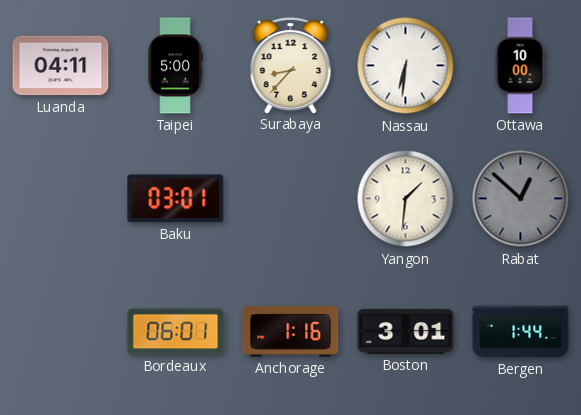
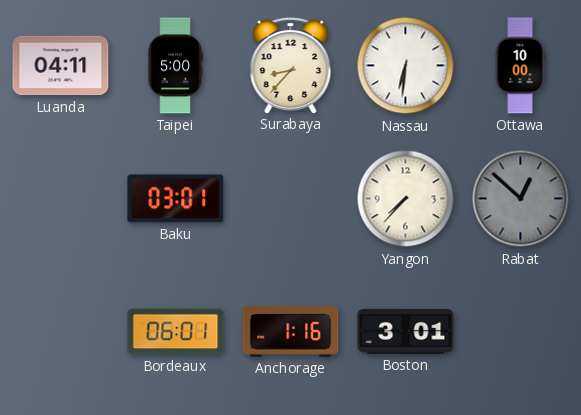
Yangon: 1:31 -> 7:37
Bergen: 1:44 -> none
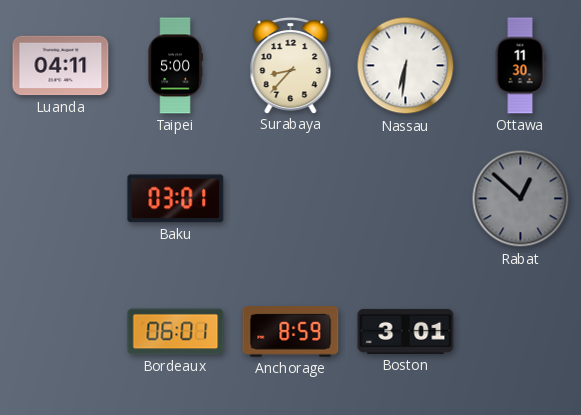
Ottawa: 10:00 -> 11:30
Yangon: 7:37 -> none
Anchorage: 1:16 -> 8:59
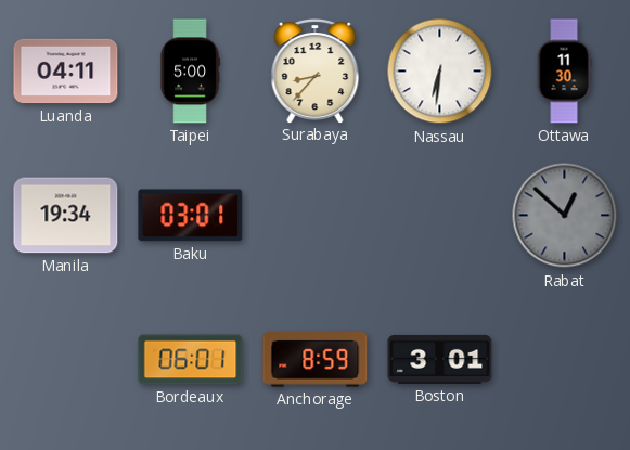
Manila: none -> 19:34
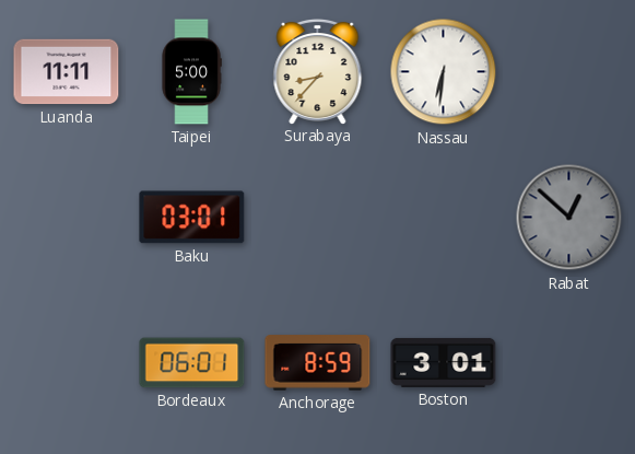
Luanda: 04:11 -> 11:11
Ottawa: 11:30 -> none
Manila: 19:34 -> none
